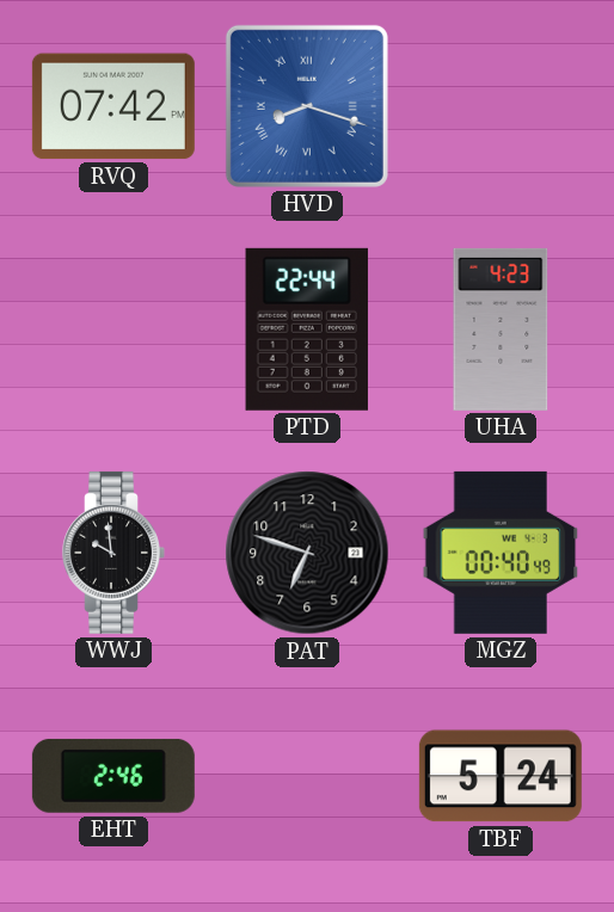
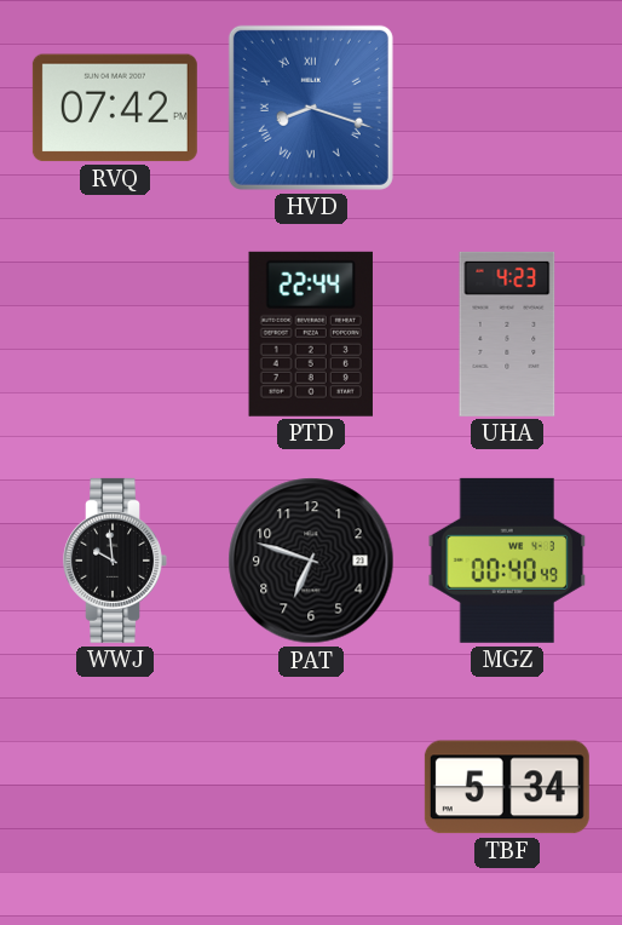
EHT: 2:46 -> none
TBF: 5:24 -> 5:34
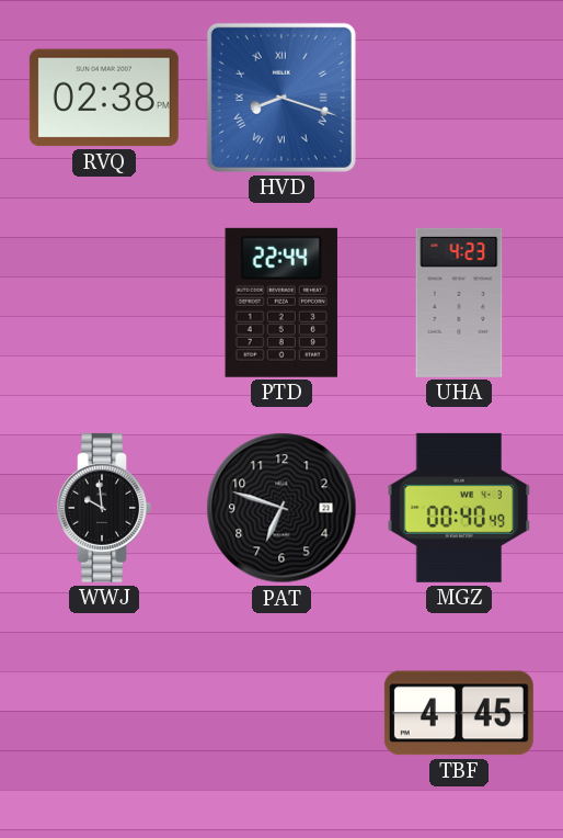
RVQ: 07:42 -> 02:38
TBF: 5:34 -> 4:45
